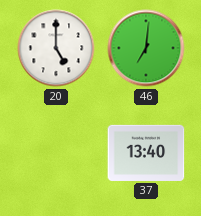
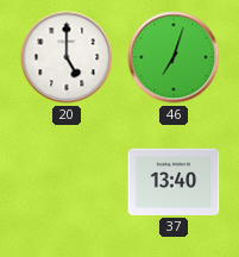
46: 7:01 -> 7:03
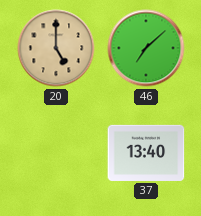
20 dial: white -> champagne
46: 7:03 -> 7:08
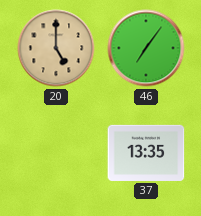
46: 7:08 -> 7:06
37: 13:40 -> 13:35
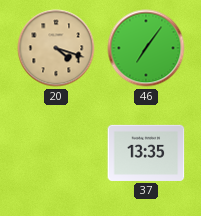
20: 5:00 -> 4:18
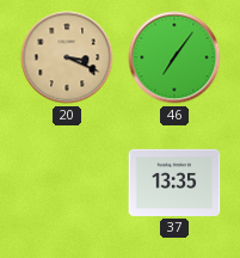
20: 4:18 -> 3:19
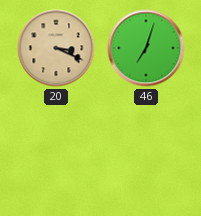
46: 7:06 -> 7:03
37: 13:35 -> none
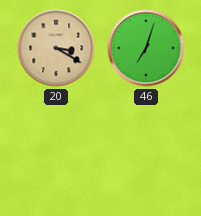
20: 3:19 -> 3:20
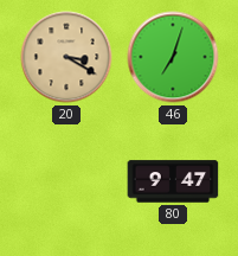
80: none -> 9:47
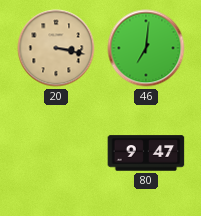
20: 3:20 -> 3:17
46: 7:03 -> 7:01
